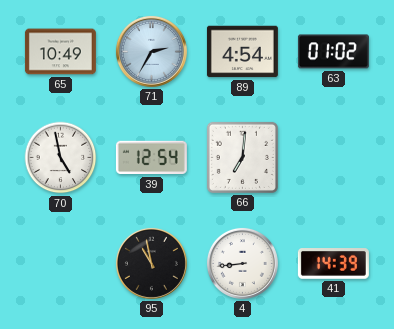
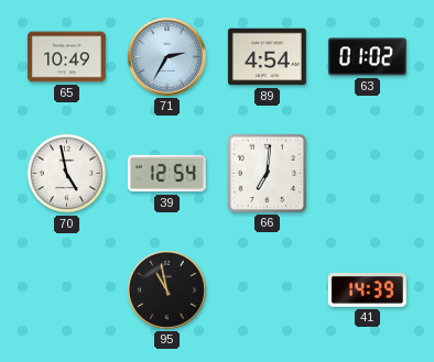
4: 8:44 -> none
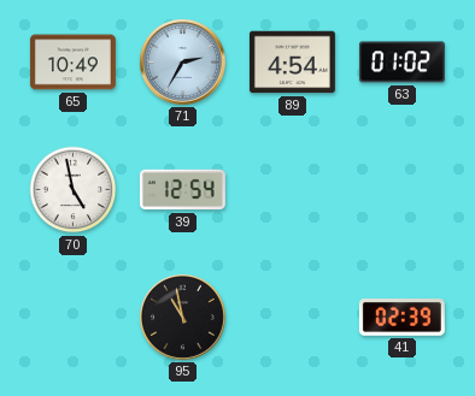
66: 7:01 -> none
41: 14:39 -> 02:39
